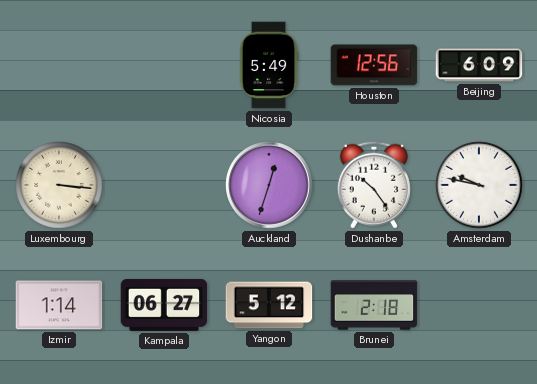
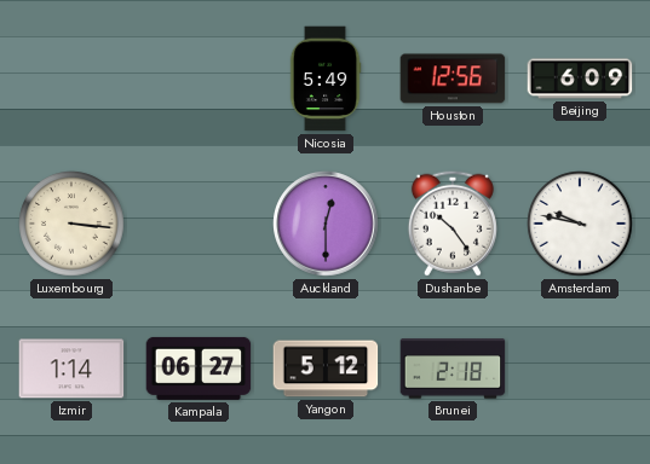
Auckland: 12:33 -> 12:30
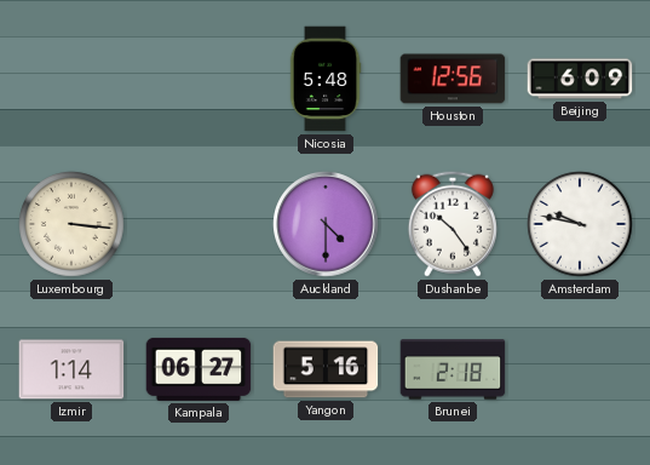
Nicosia: 5:49 -> 5:48
Auckland: 12:30 -> 4:30
Yangon: 5:12 -> 5:16
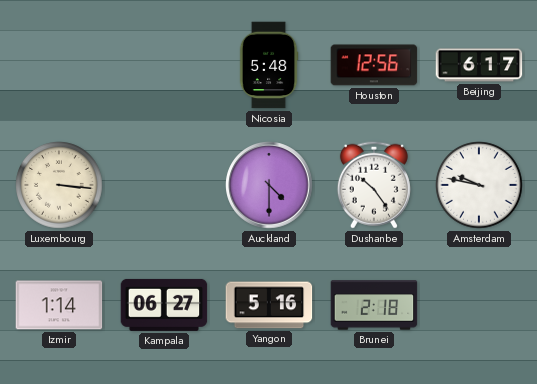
Beijing: 6:09 -> 6:17
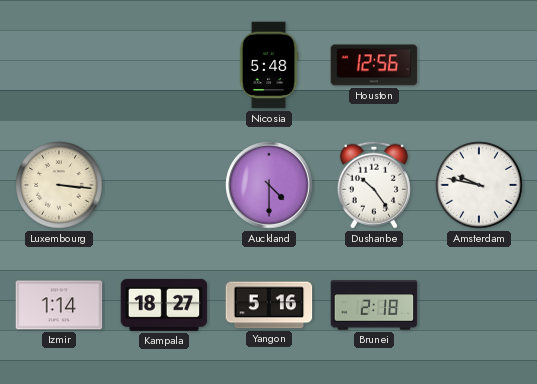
Beijing: 6:17 -> none
Kampala: 06:27 -> 18:27
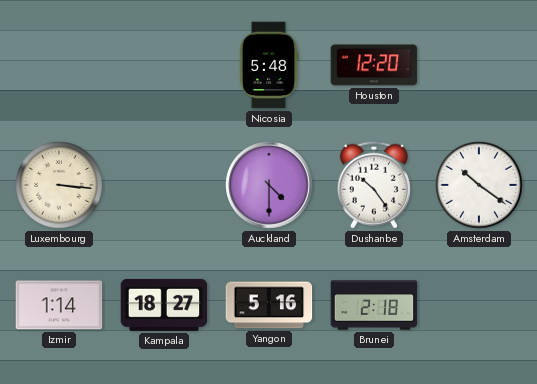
Houston: 12:56 -> 12:20
Amsterdam: 9:47 -> 10:21
